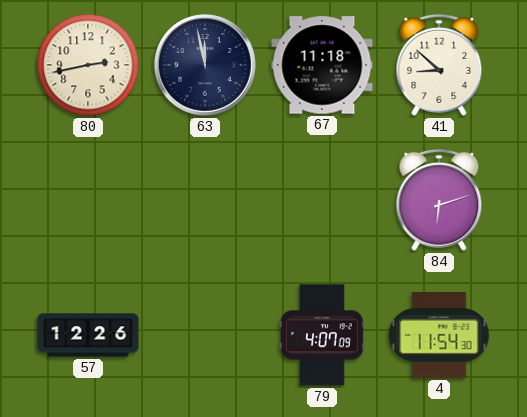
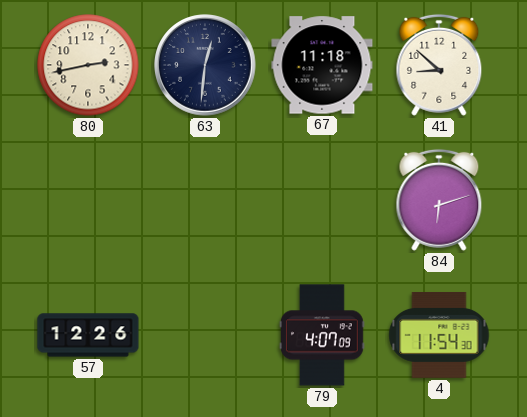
63: 11:58 -> 12:31
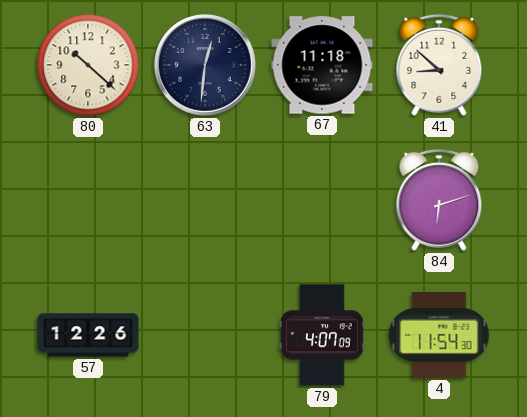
80: 2:43 -> 10:22
